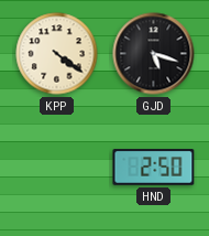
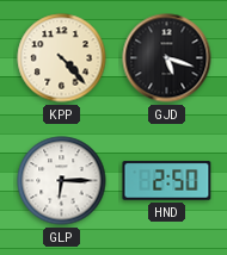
KPP: 4:21 -> 4:23
GLP: none -> 6:15
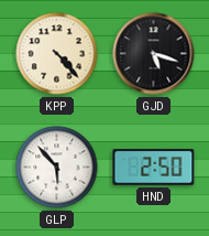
GLP: 6:15 -> 5:53
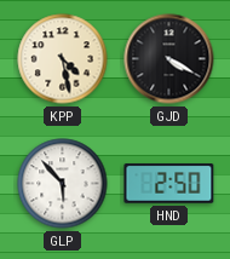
KPP: 4:23 -> 4:28
GJD: 5:18 -> 4:20
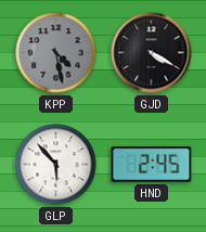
KPP dial: cream -> grey
HND: 2:50 -> 2:45
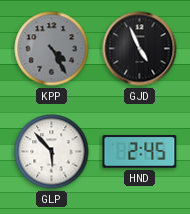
KPP: 4:28 -> 4:25
GJD: 4:20 -> 4:56
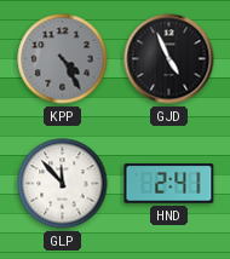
GLP: 5:53 -> 11:53
HND: 2:45 -> 2:41
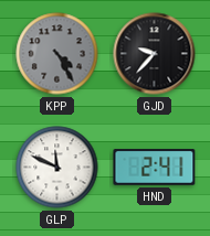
GJD: 4:56 -> 9:37
GLP: 11:53 -> 11:49
